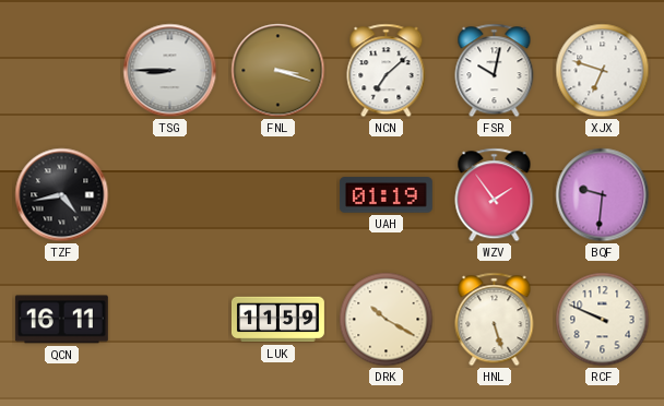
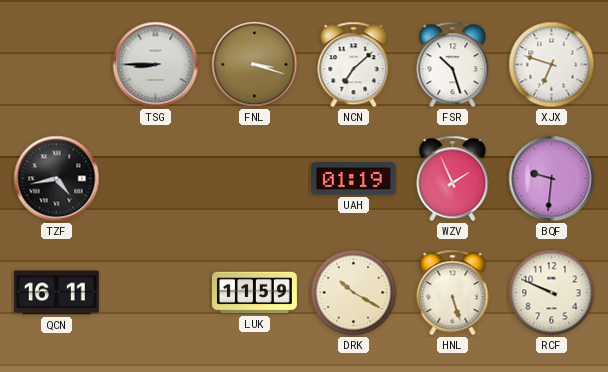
FSR: 10:02 -> 10:27
WZV: 1:54 -> 1:56
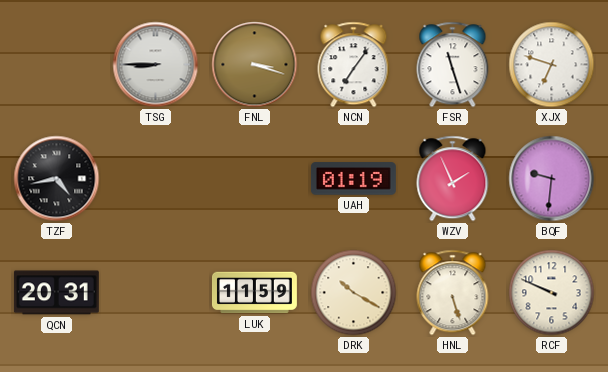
NCN: 7:08 -> 7:06
FSR: 10:27 -> 11:27
QCN: 16:11 -> 20:31
